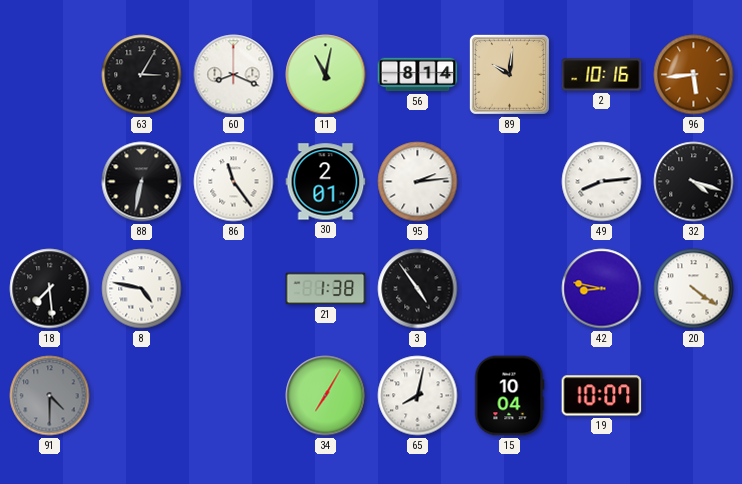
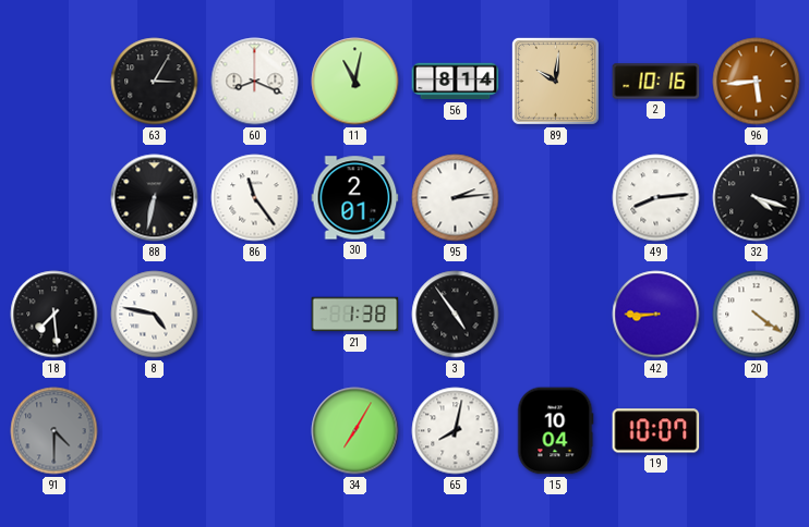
42: 8:47 -> 8:45
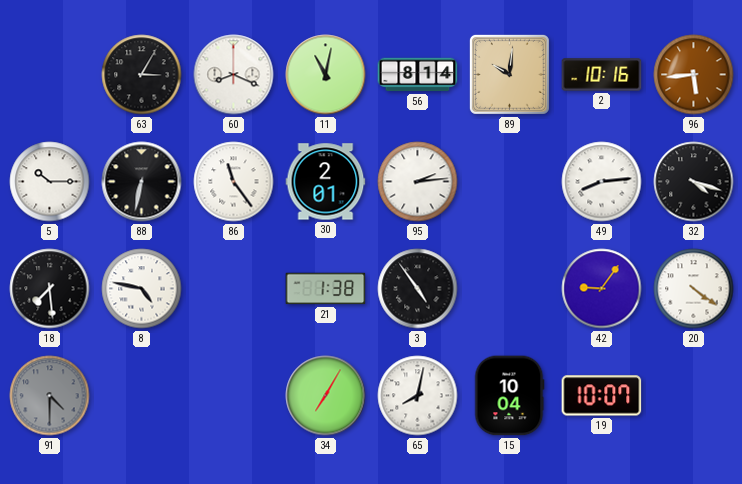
5: none -> 10:15
42: 8:45 -> 9:06
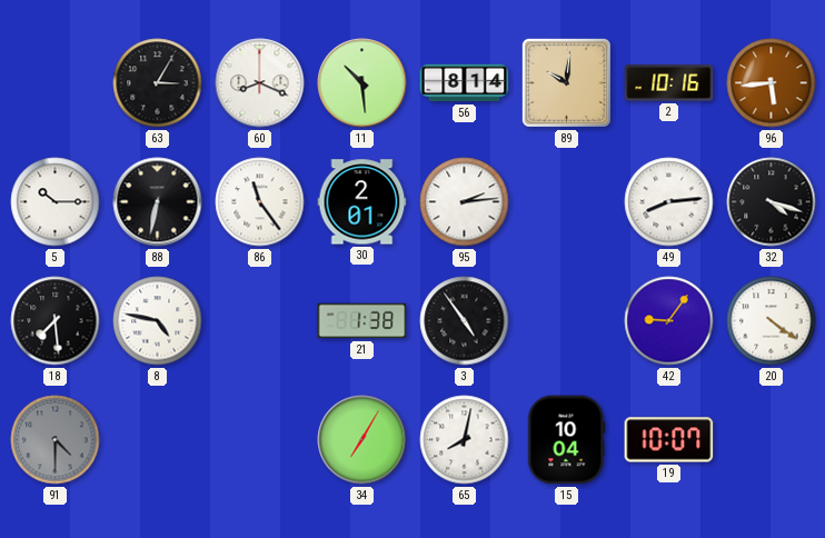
11: 11:02 -> 10:29
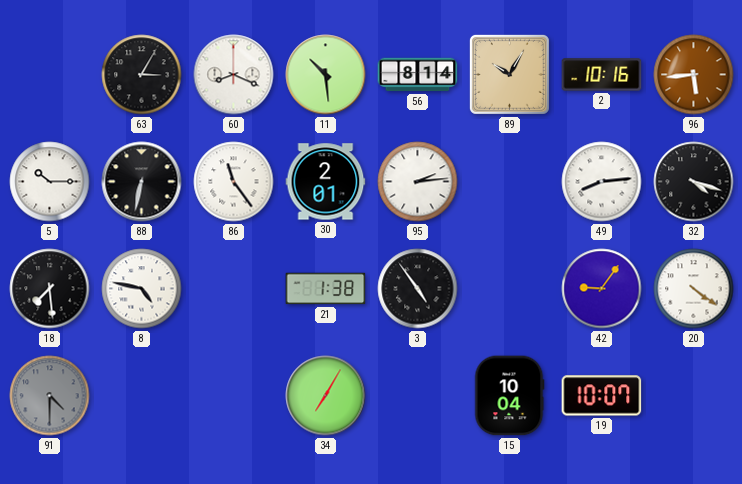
89: 10:01 -> 10:05
65: 8:02 -> none
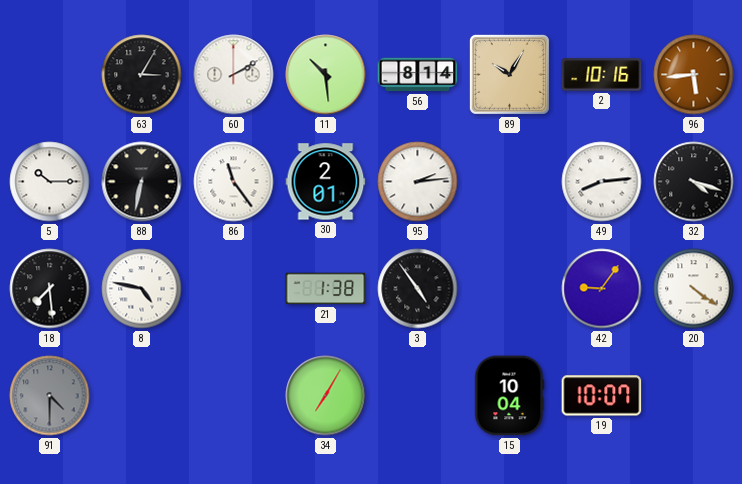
60: 8:19 -> 2:10
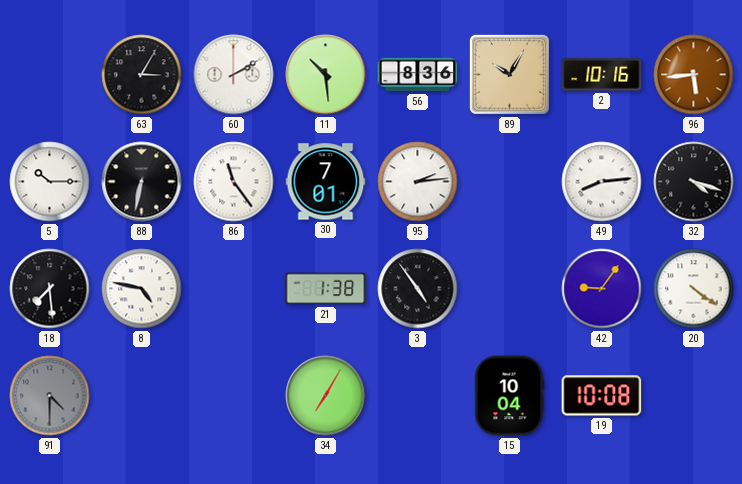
56: 8:14 -> 8:36
30: 2:01 -> 7:01
19: 10:07 -> 10:08
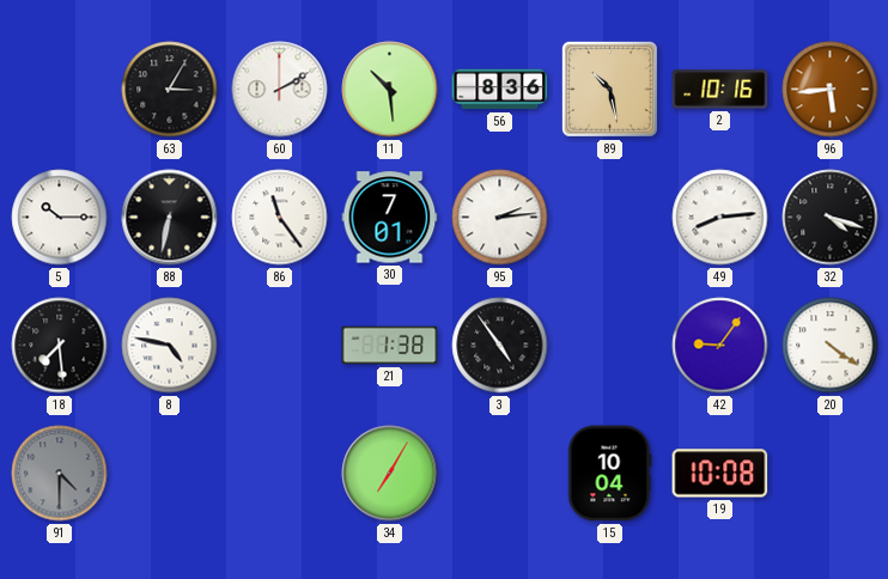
89: 10:05 -> 10:28
